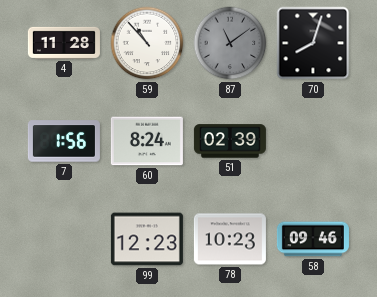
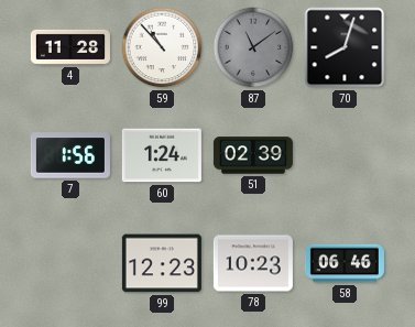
60: 8:24 -> 1:24
58: 09:46 -> 06:46
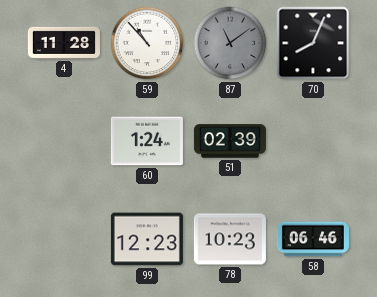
70: 8:03 -> 8:04
7: 1:56 -> none
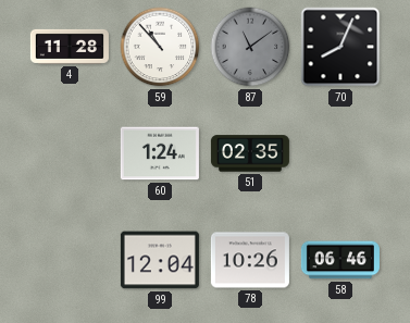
51: 02:39 -> 02:35
99: 12:23 -> 12:04
78: 10:23 -> 10:26
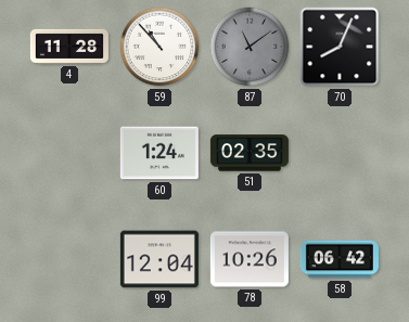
58: 06:46 -> 06:42
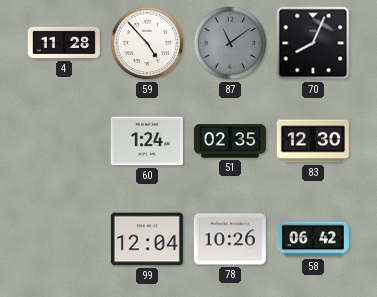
59: 10:53 -> 4:53
83: none -> 12:30
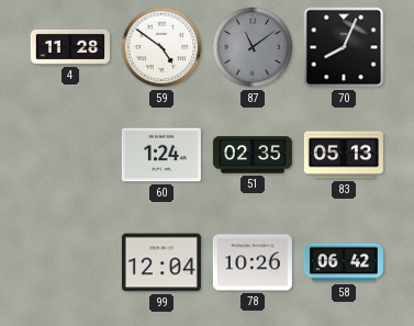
59: 4:53 -> 4:51
83: 12:30 -> 05:13
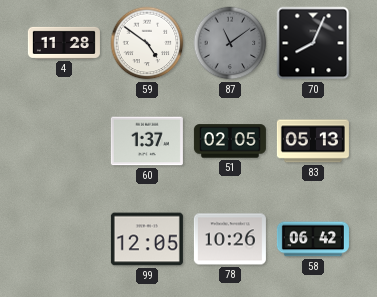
60: 1:24 -> 1:37
51: 02:35 -> 02:05
99: 12:04 -> 12:05
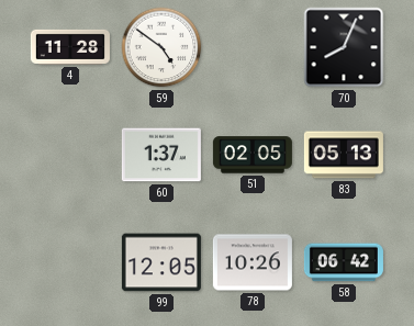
87: 11:09 -> none
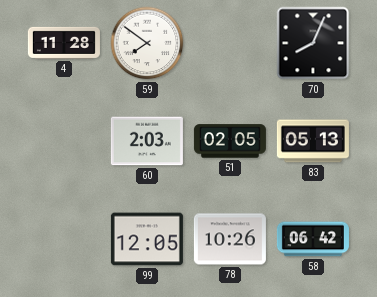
59: 4:51 -> 7:51
60: 1:37 -> 2:03
